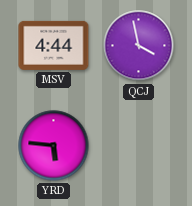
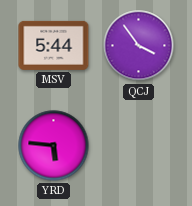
MSV: 4:44 -> 5:44
QCJ: 3:58 -> 3:54
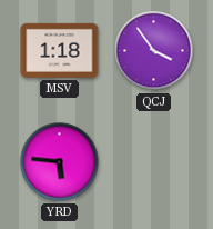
MSV: 5:44 -> 1:18
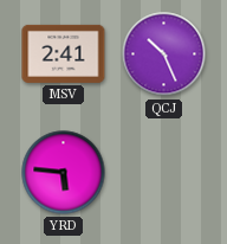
MSV: 1:18 -> 2:41
QCJ: 3:54 -> 10:26
